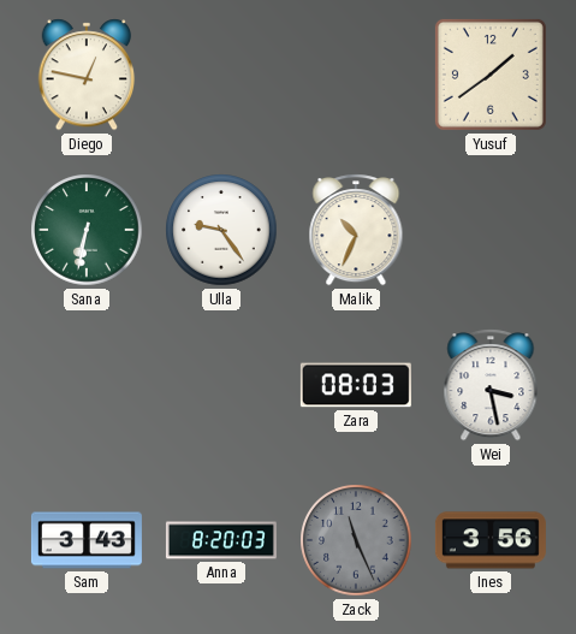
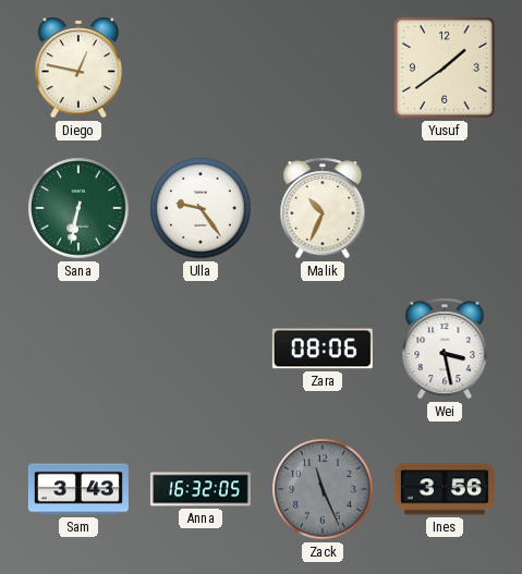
Zara: 08:03 -> 08:06
Anna: 8:20 -> 16:32
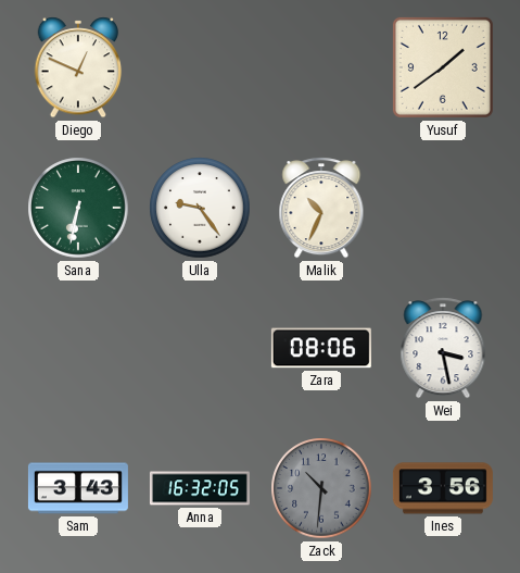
Diego: 12:47 -> 12:49
Zack: 11:26 -> 10:31
